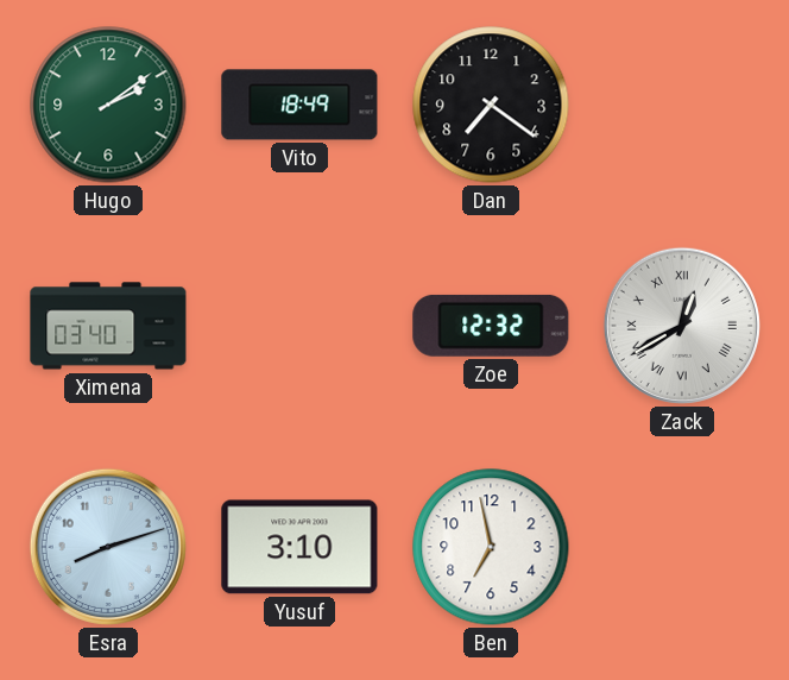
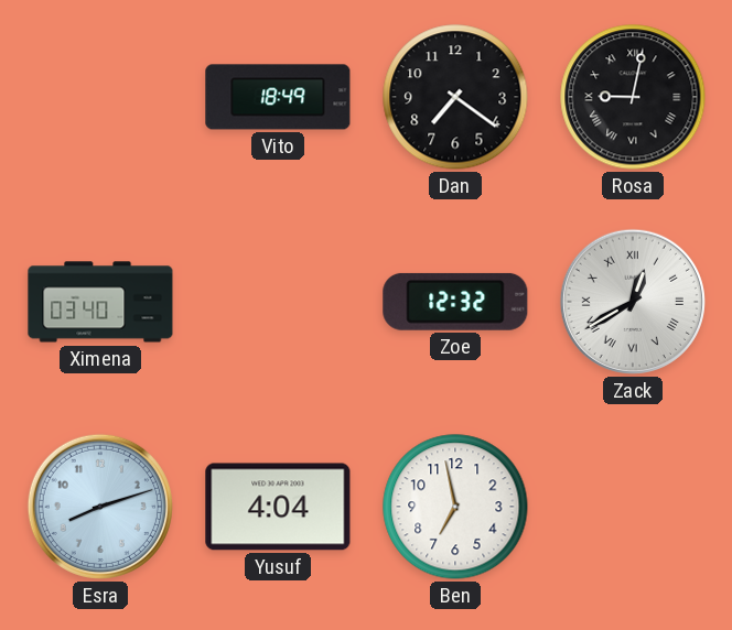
Hugo: 2:09 -> none
Rosa: none -> 9:02
Yusuf: 3:10 -> 4:04
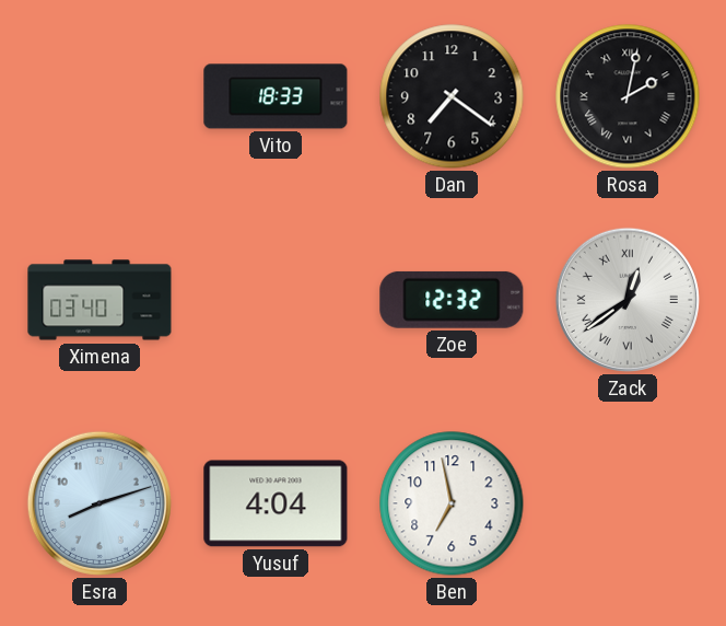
Vito: 18:49 -> 18:33
Rosa: 9:02 -> 2:02
Zack: 12:40 -> 12:39
